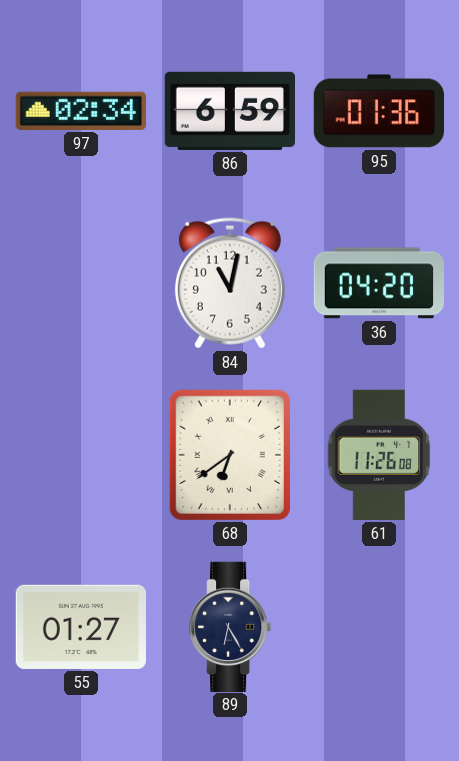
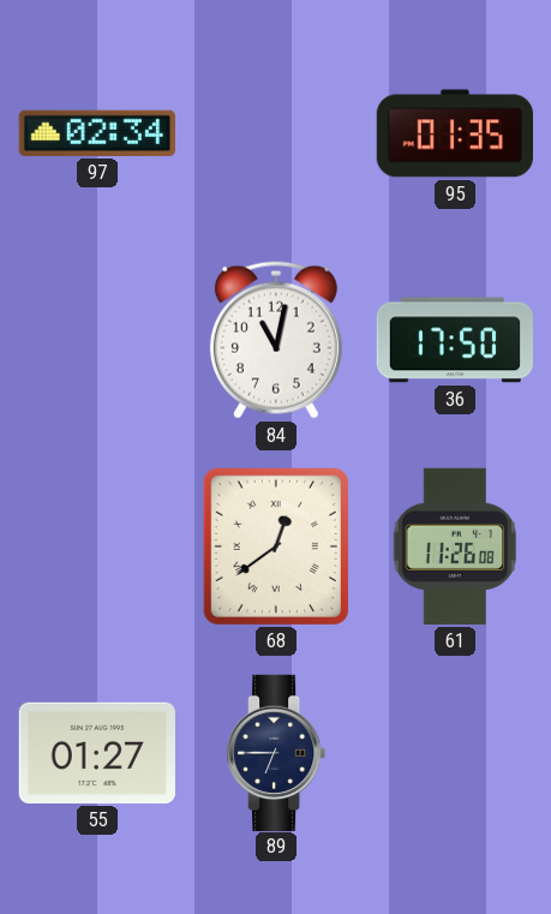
86: 6:59 -> none
95: 01:36 -> 01:35
36: 04:20 -> 17:50
68: 6:39 -> 12:39
89: 6:25 -> 6:45
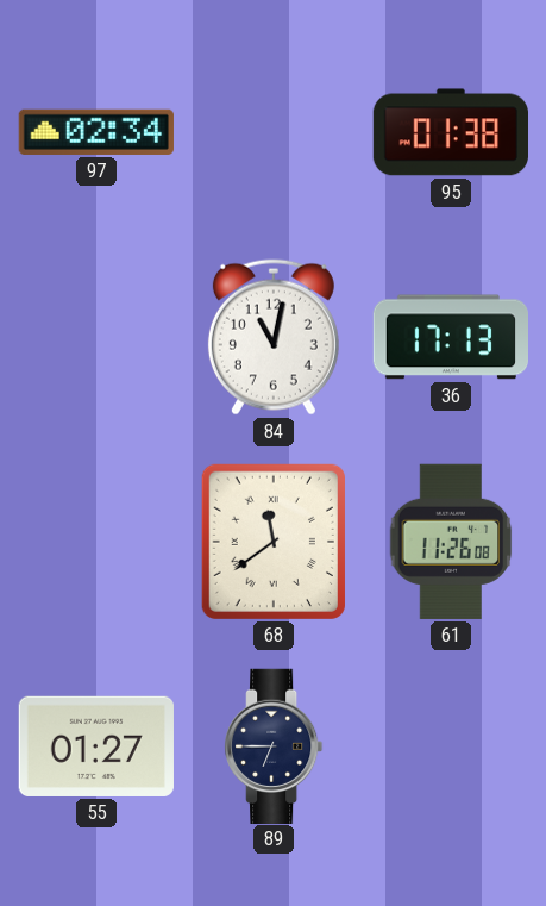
95: 01:35 -> 01:38
36: 17:50 -> 17:13
68: 12:39 -> 11:39
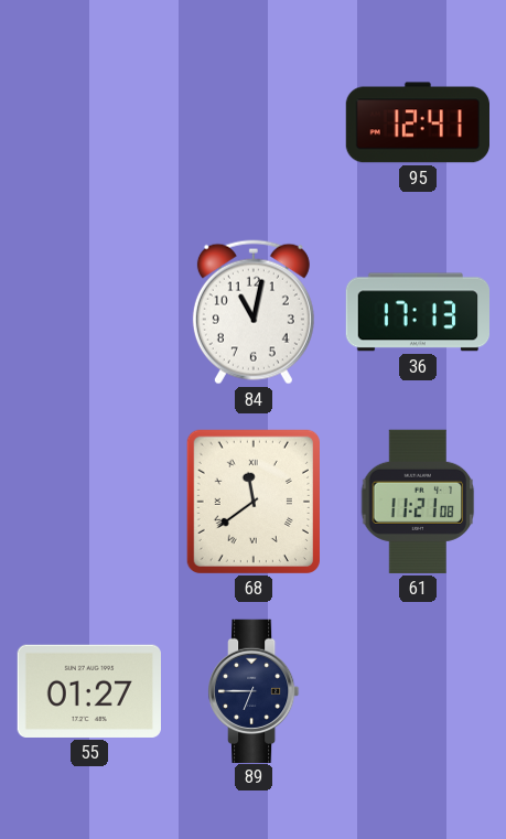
97: 02:34 -> none
95: 01:38 -> 12:41
61: 11:26 -> 11:21
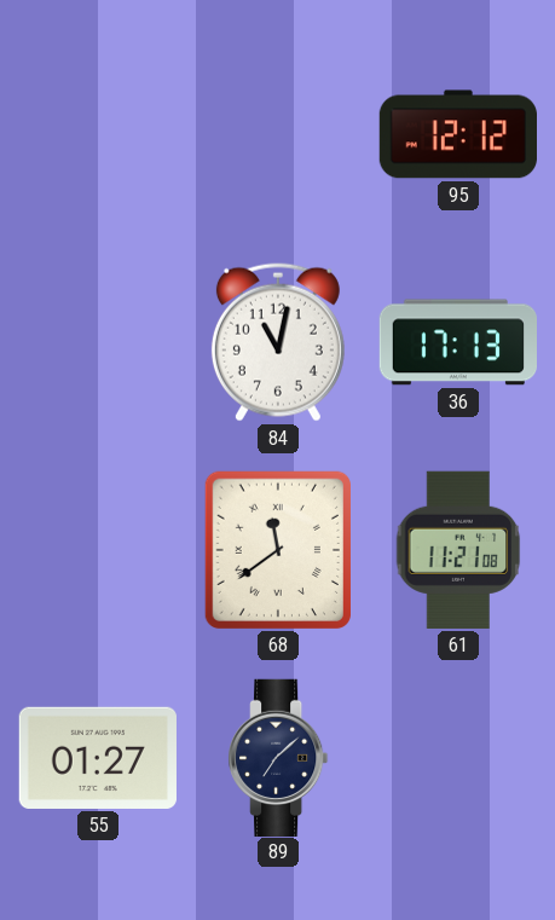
95: 12:41 -> 12:12
89: 6:45 -> 7:08
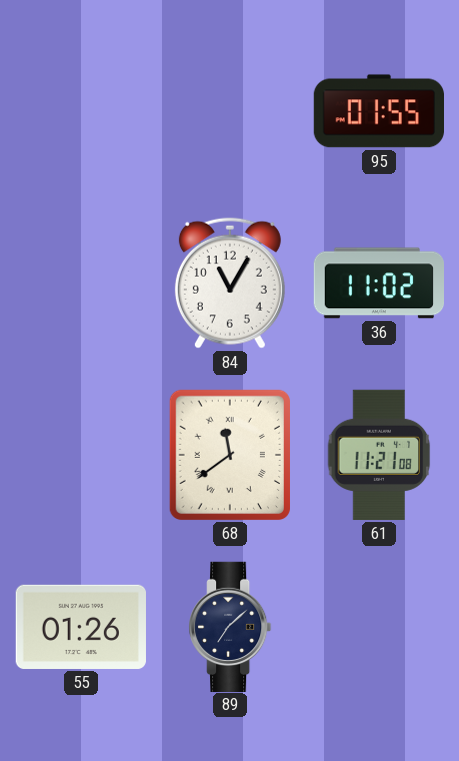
95: 12:12 -> 01:55
84: 11:02 -> 11:05
36: 17:13 -> 11:02
55: 01:27 -> 01:26
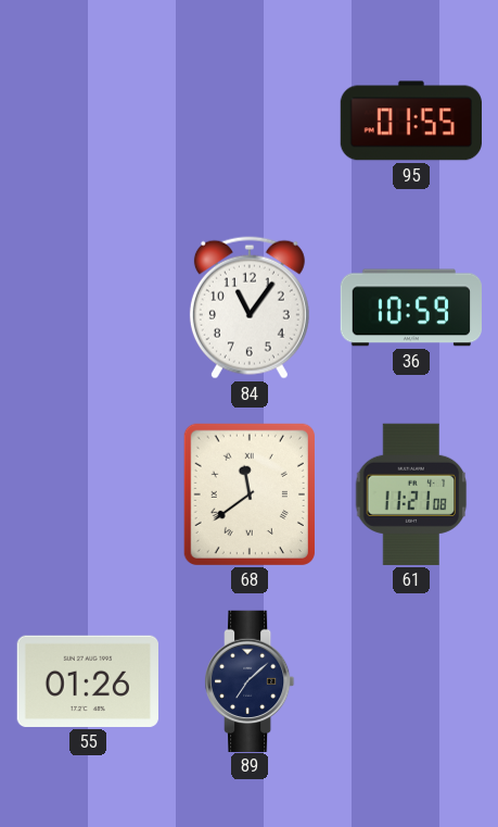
84: 11:05 -> 11:06
36: 11:02 -> 10:59
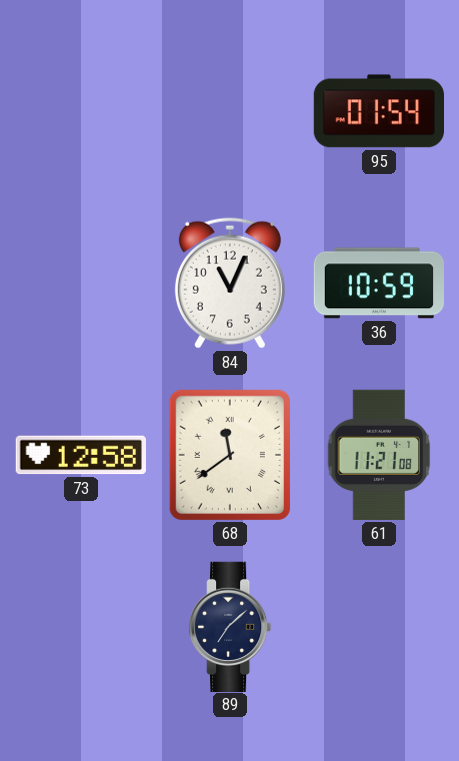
95: 01:55 -> 01:54
84: 11:06 -> 11:04
73: none -> 12:58
55: 01:26 -> none
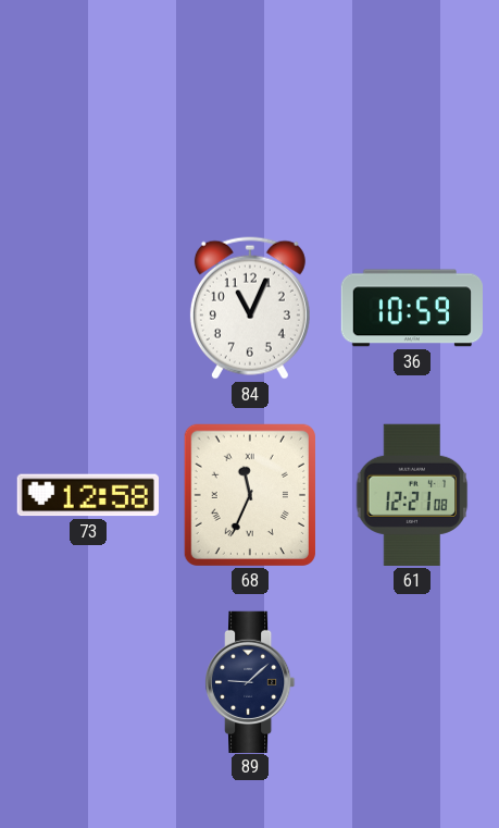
95: 01:54 -> none
68: 11:39 -> 11:34
61: 11:21 -> 12:21
89: 7:08 -> 9:08
